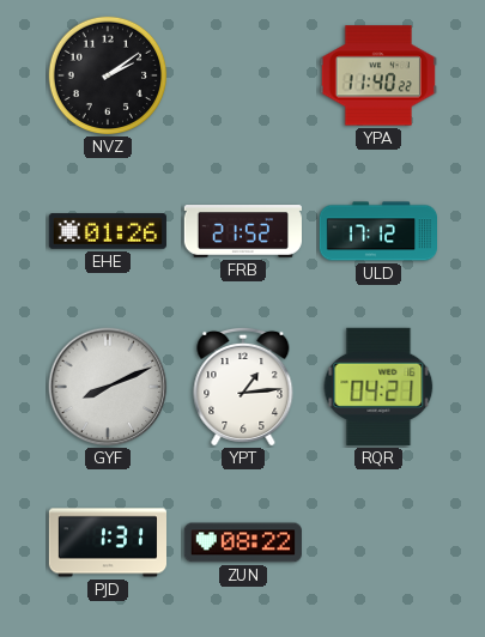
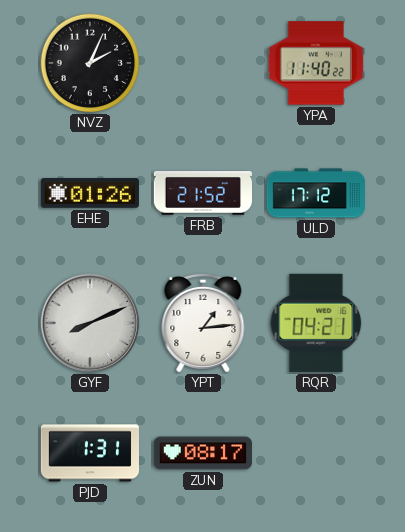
NVZ: 2:09 -> 2:04
ZUN: 08:22 -> 08:17
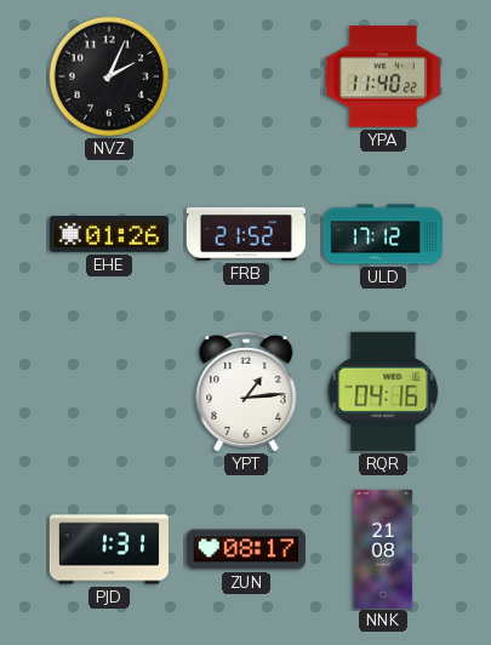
GYF: 8:11 -> none
RQR: 04:21 -> 04:16
NNK: none -> 21:08
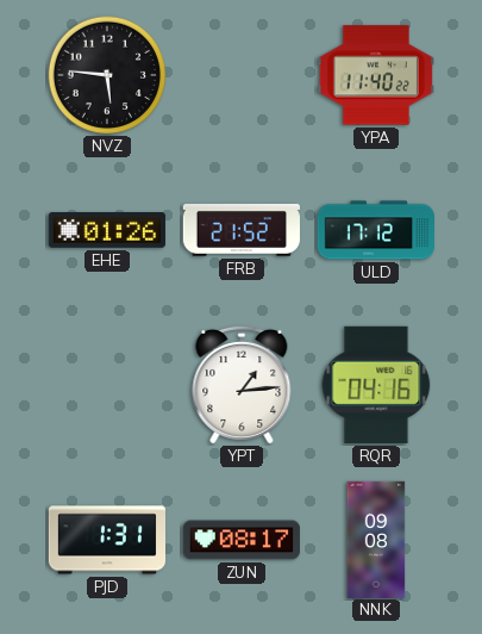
NVZ: 2:04 -> 5:46
NNK: 21:08 -> 09:08
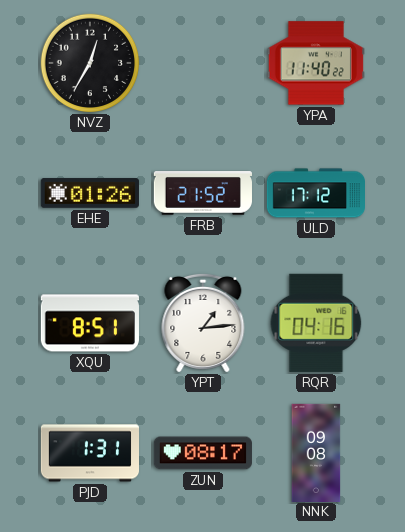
NVZ: 5:46 -> 12:35
XQU: none -> 8:51
